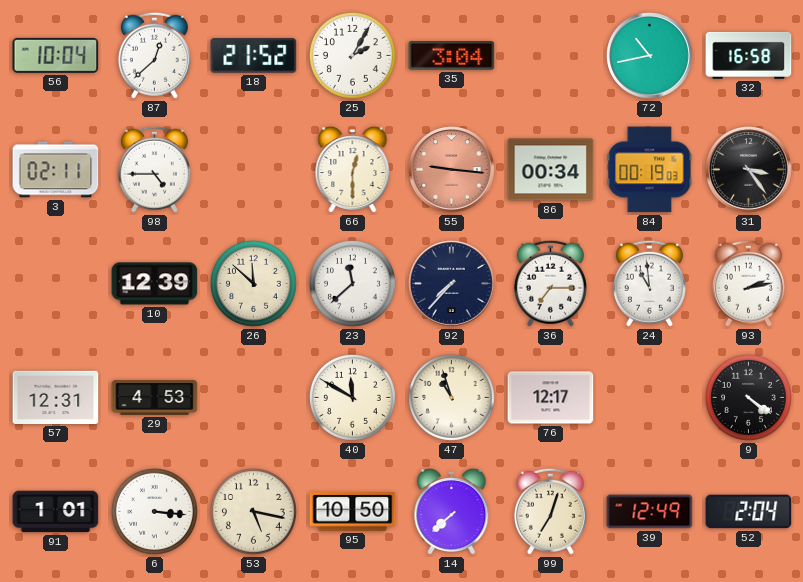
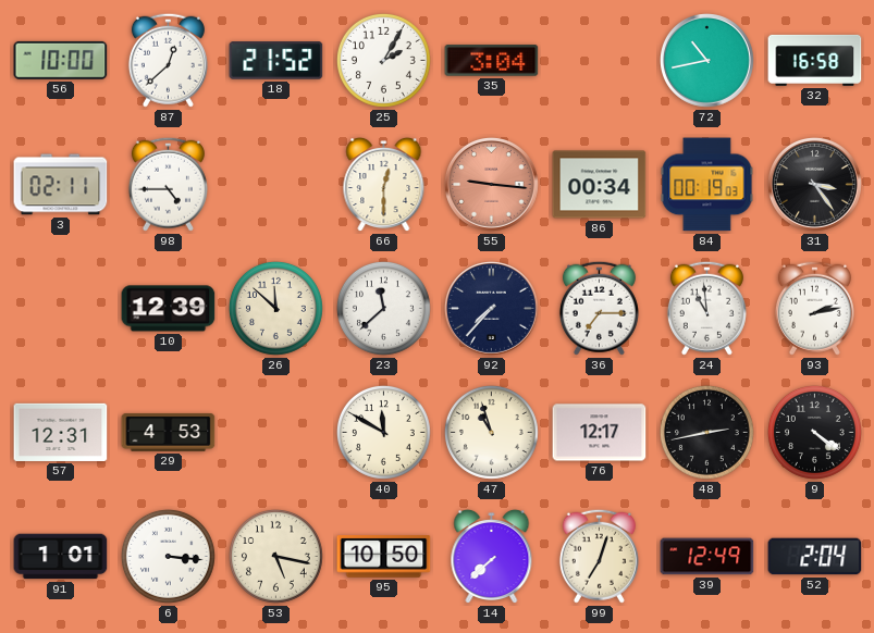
56: 10:04 -> 10:00
48: none -> 2:43
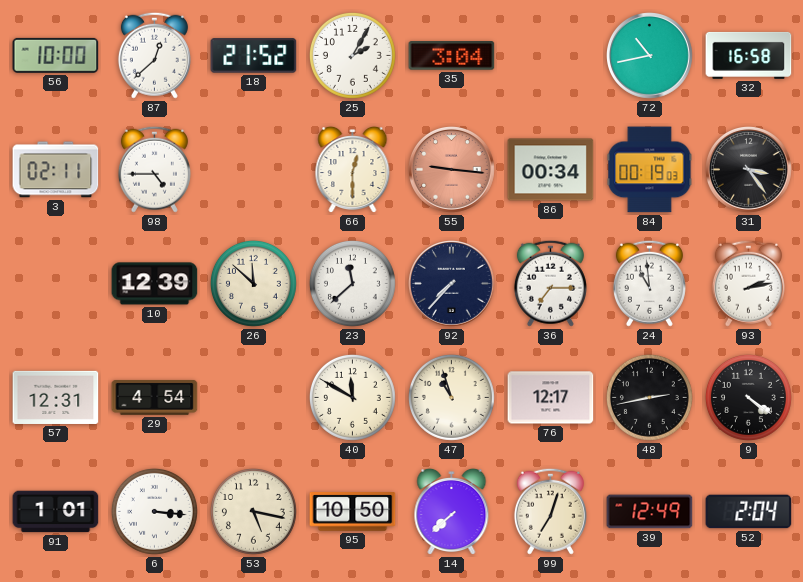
29: 4:53 -> 4:54
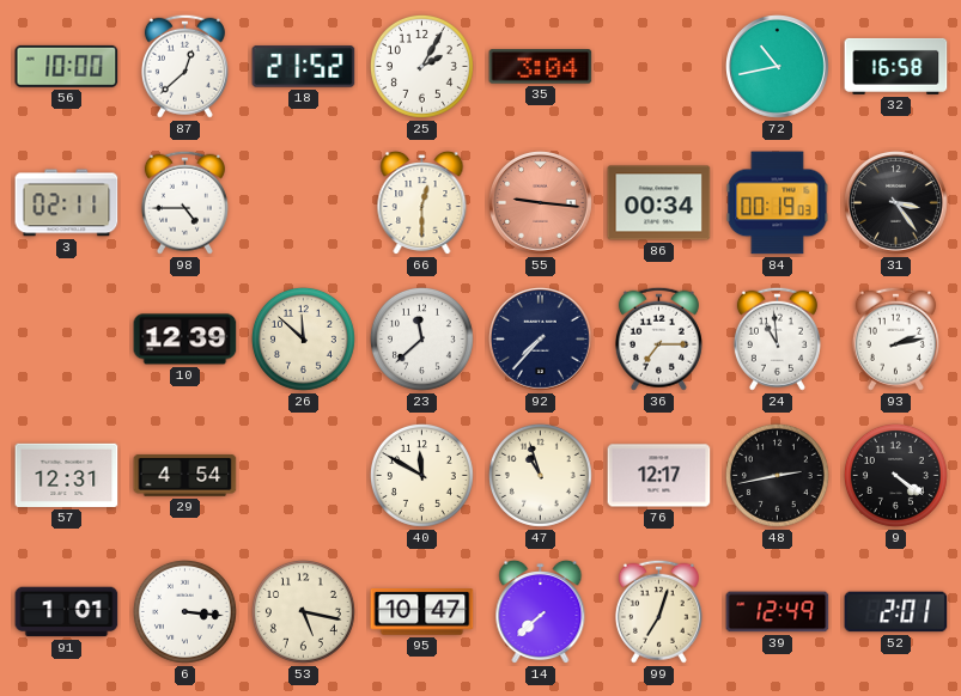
95: 10:50 -> 10:47
52: 2:04 -> 2:01
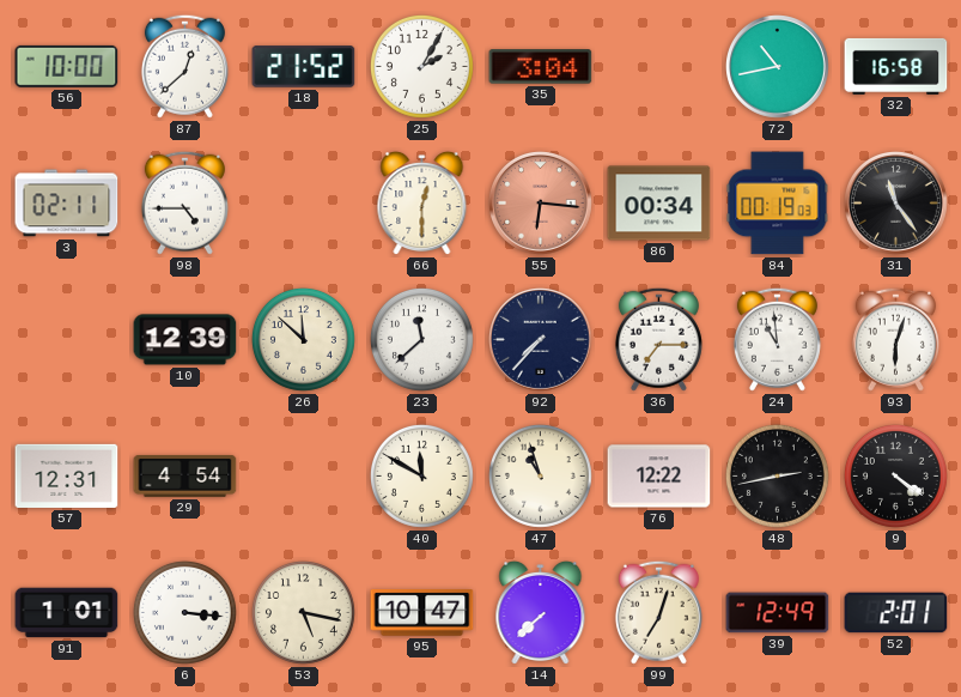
55: 9:16 -> 6:16
31: 3:24 -> 11:24
93: 2:13 -> 6:03
76: 12:17 -> 12:22
